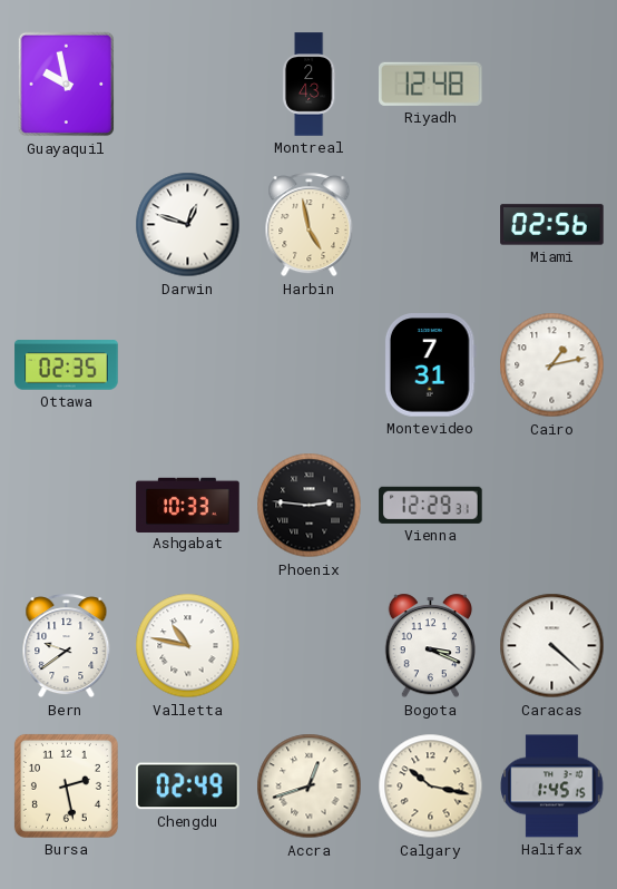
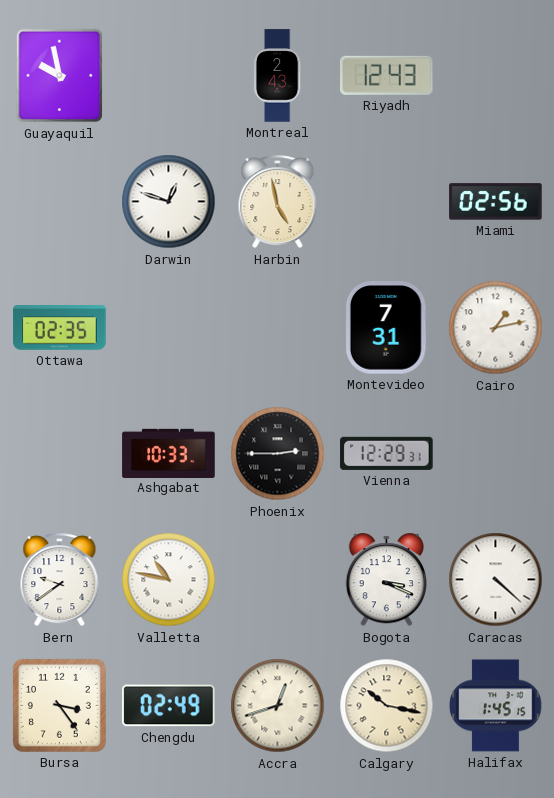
Riyadh: 12:48 -> 12:43
Phoenix: 2:46 -> 2:45
Bursa: 2:28 -> 3:24
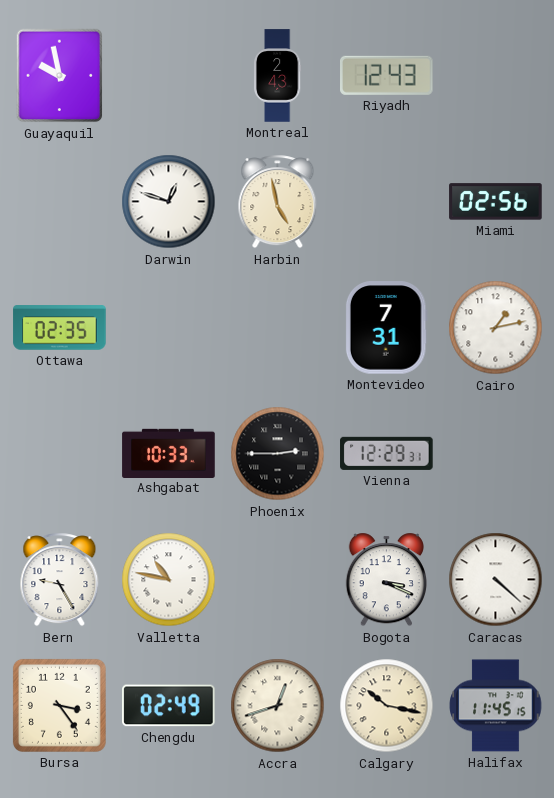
Bern: 9:39 -> 9:25
Halifax: 1:45 -> 11:45
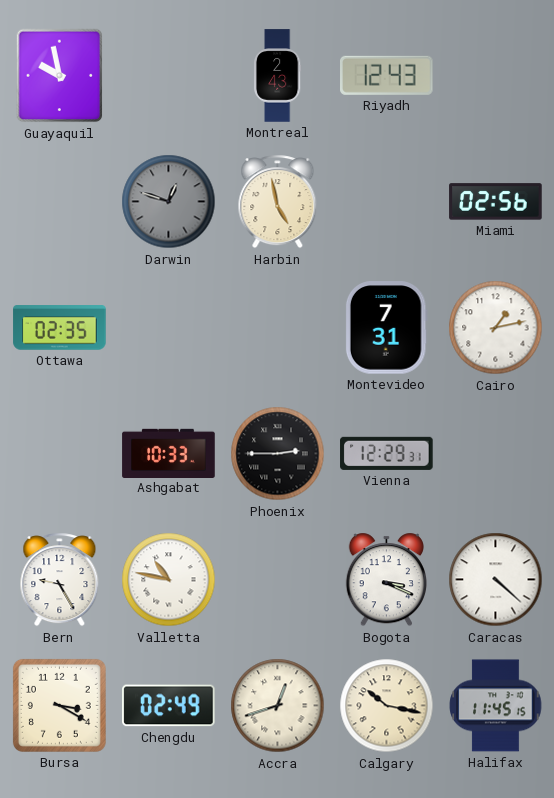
Darwin dial: white -> grey
Bursa: 3:24 -> 3:20
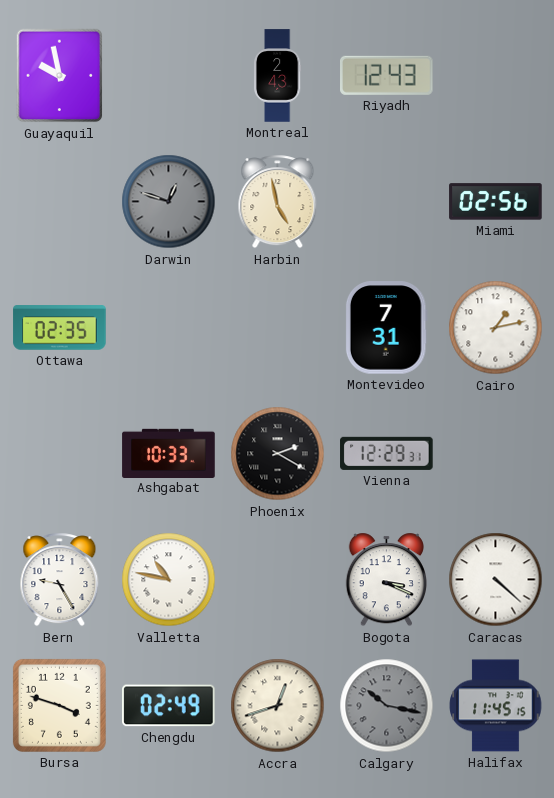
Phoenix: 2:45 -> 2:20
Bursa: 3:20 -> 3:48
Calgary dial: cream -> grey
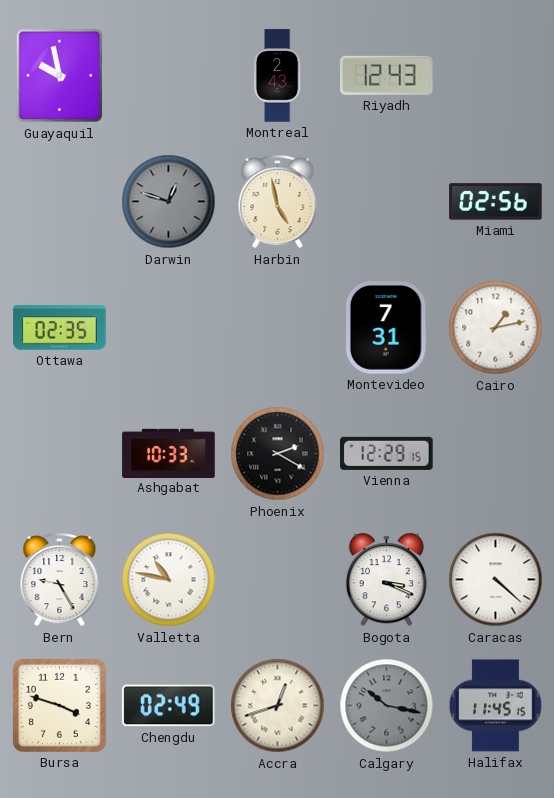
Vienna: 12:29:31 -> 12:29:15
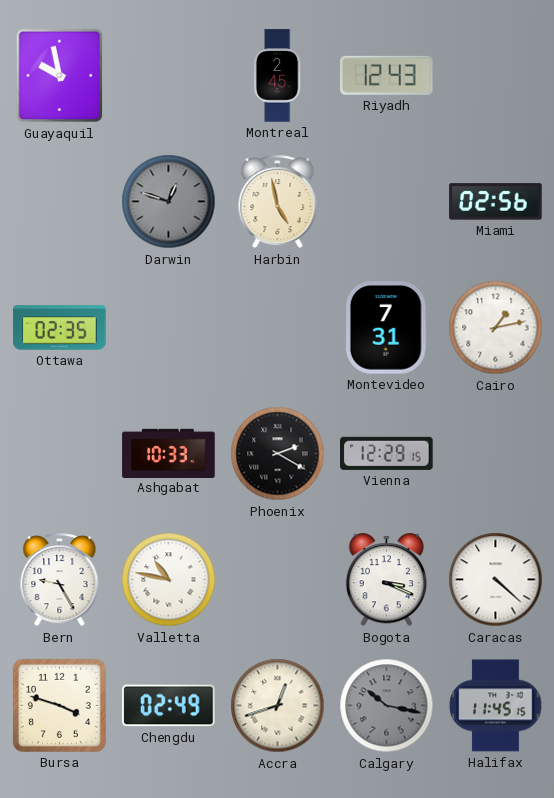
Montreal: 2:43 -> 2:45
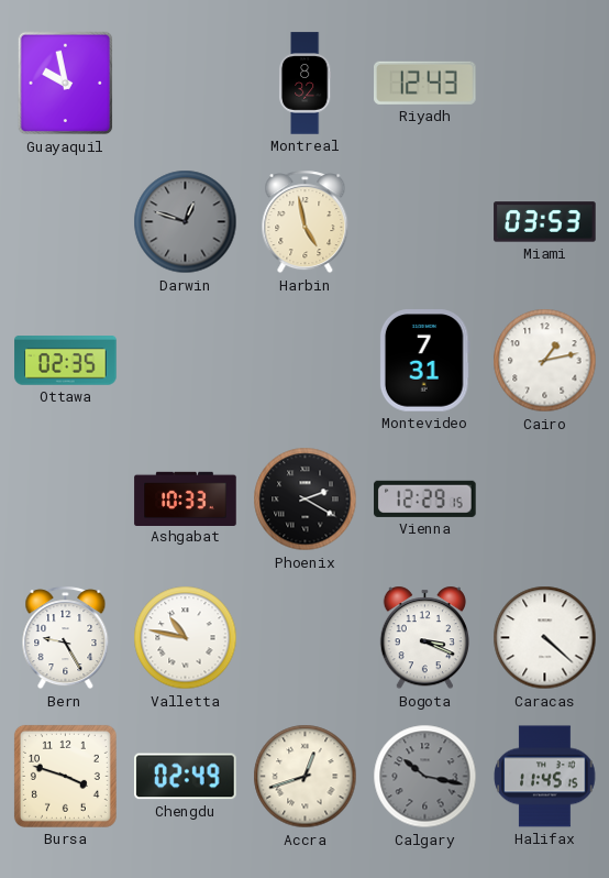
Montreal: 2:45 -> 8:32
Miami: 02:56 -> 03:53
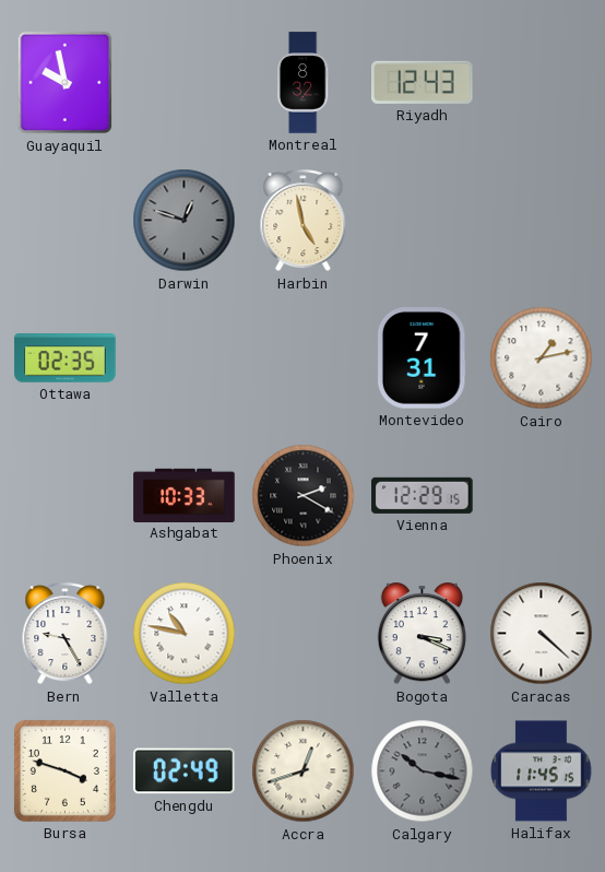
Miami: 03:53 -> none
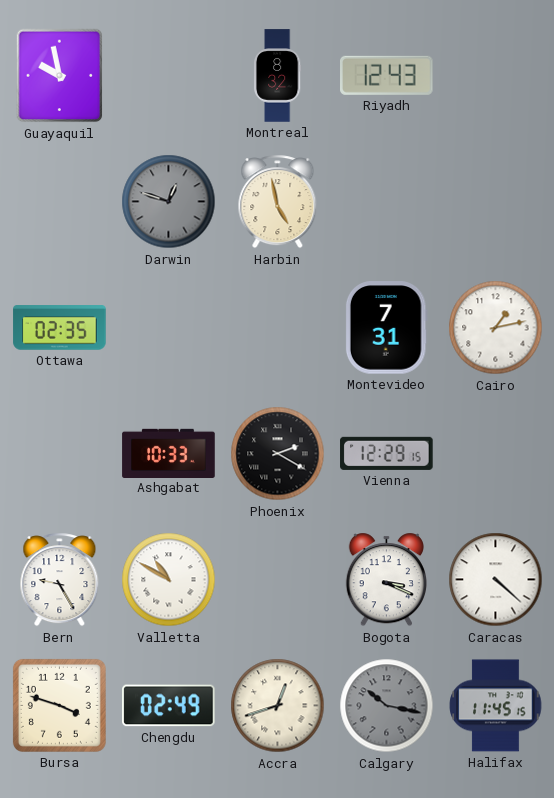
Valletta: 10:47 -> 10:50
